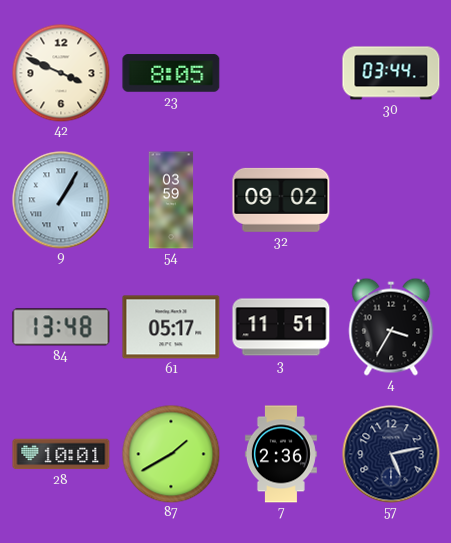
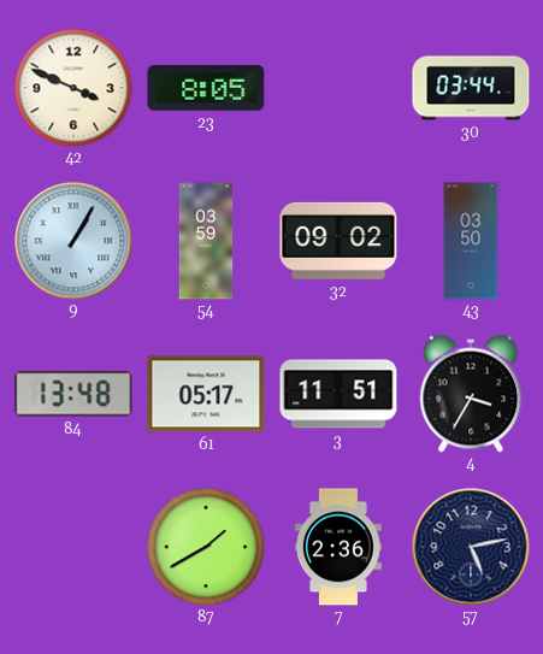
43: none -> 03:50
28: 10:01 -> none
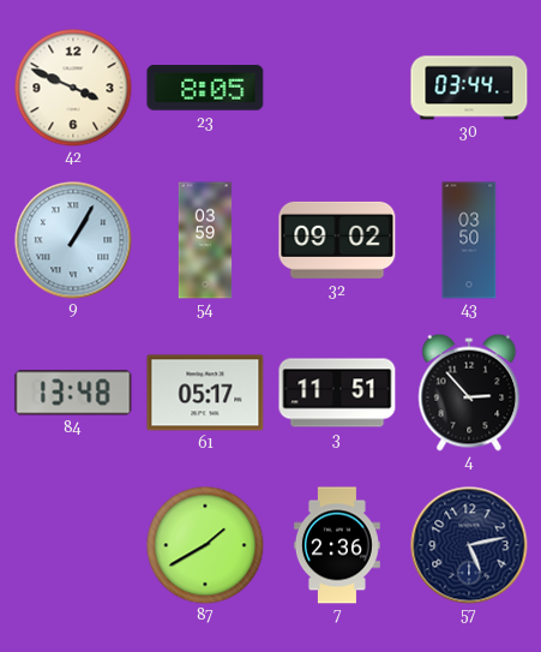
4: 3:35 -> 2:53
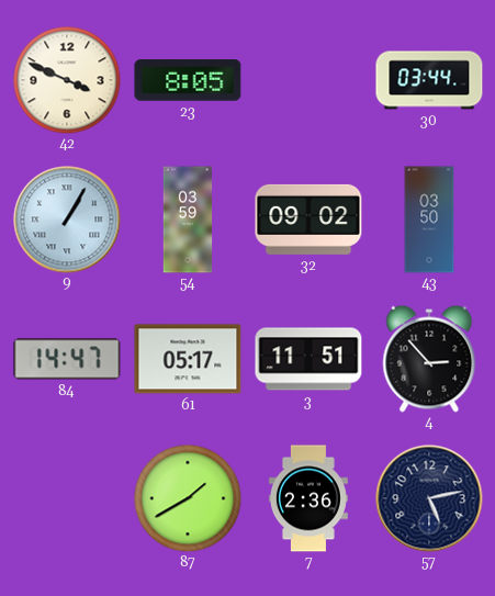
84: 13:48 -> 14:47
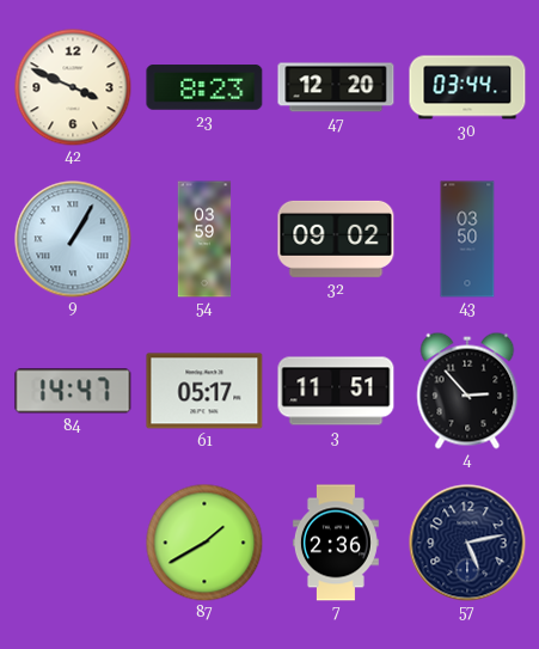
23: 8:05 -> 8:23
47: none -> 12:20
